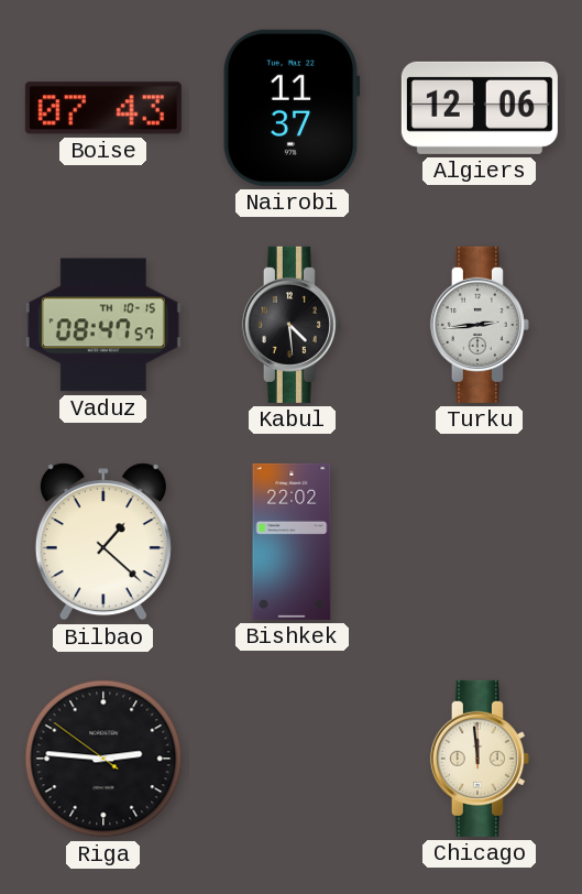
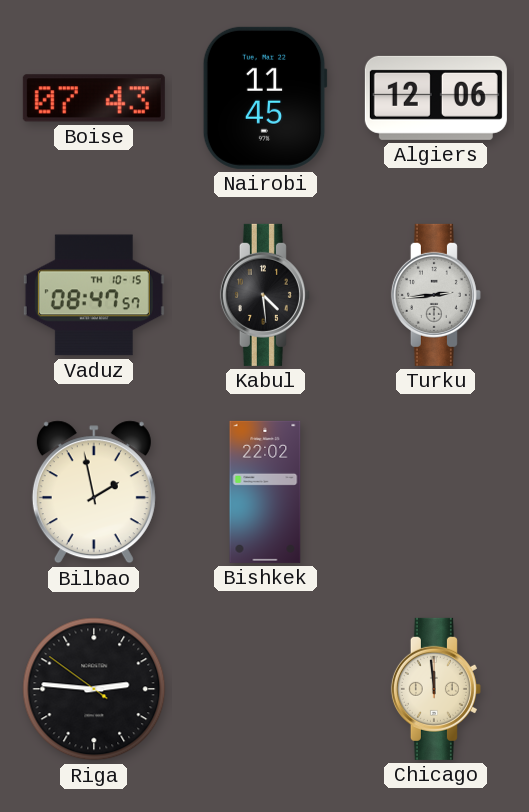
Nairobi: 11:37 -> 11:45
Bilbao: 1:22 -> 1:58
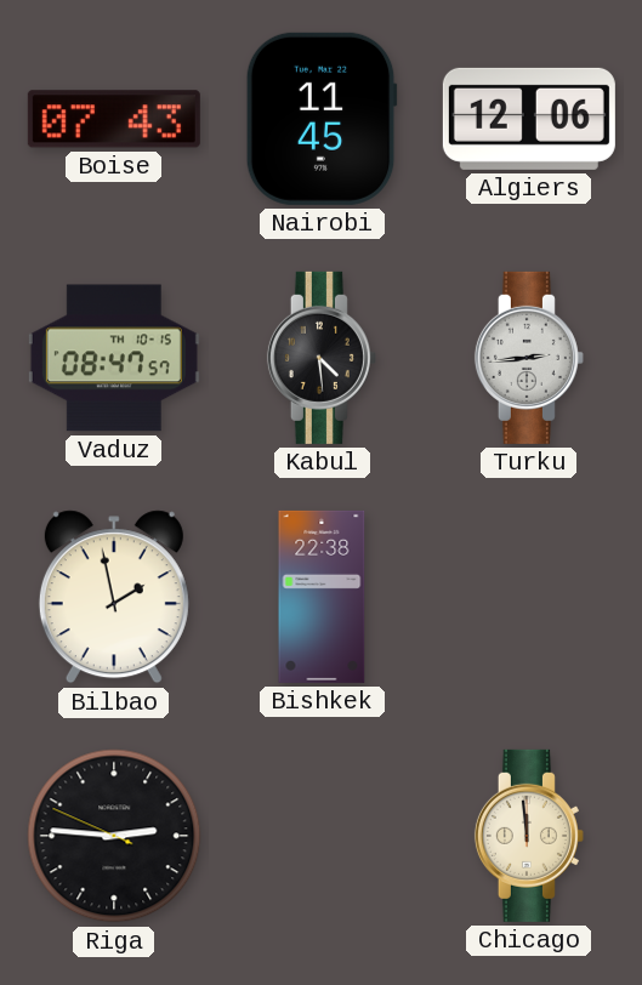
Bishkek: 22:02 -> 22:38
Riga: 2:45:51 -> 2:45:49
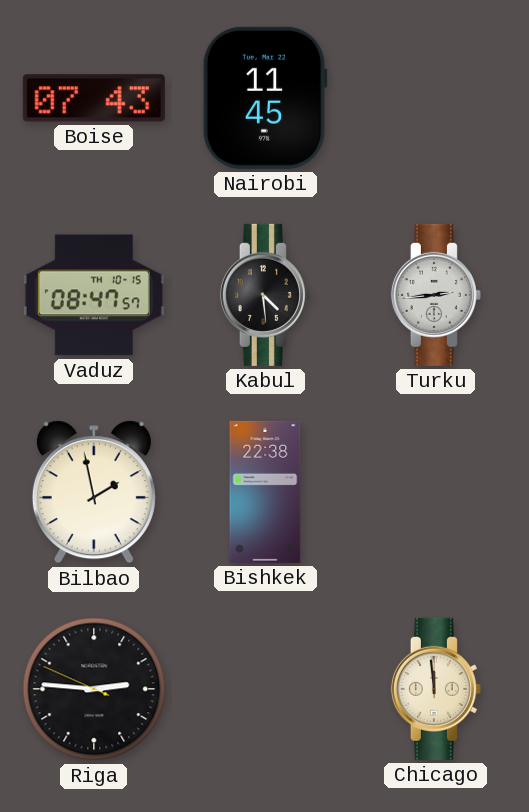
Algiers: 12:06 -> none
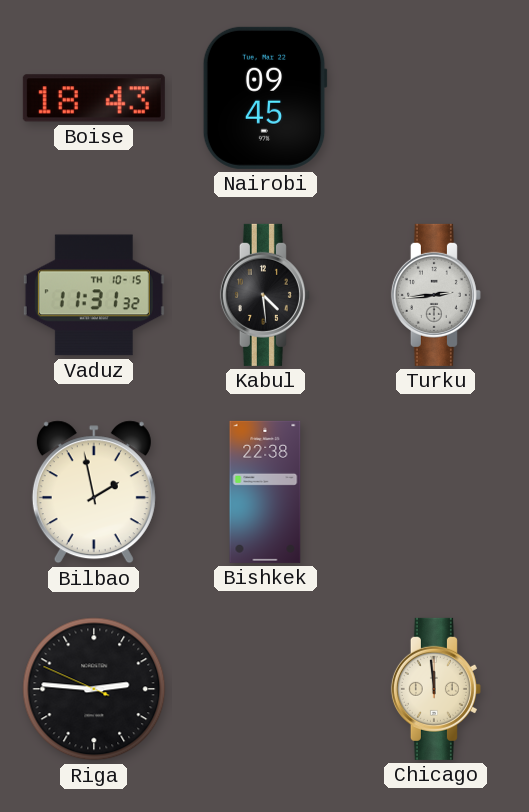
Boise: 07:43 -> 18:43
Nairobi: 11:45 -> 09:45
Vaduz: 08:47 -> 11:31
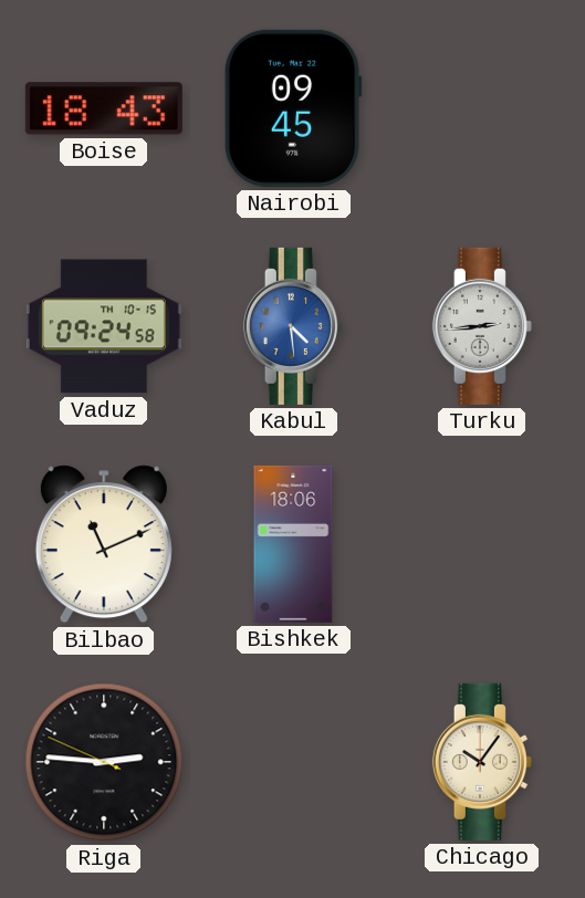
Vaduz: 11:31 -> 09:24
Kabul dial: black -> blue
Bilbao: 1:58 -> 11:11
Bishkek: 22:38 -> 18:06
Chicago: 11:59 -> 10:06
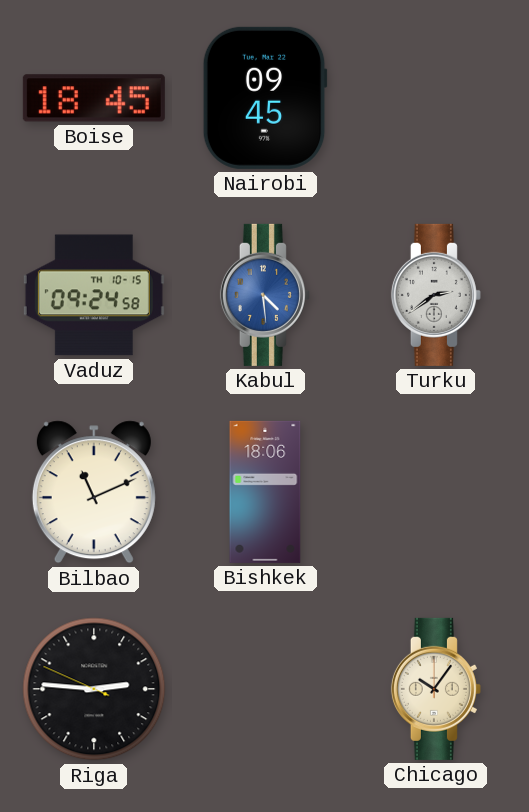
Boise: 18:43 -> 18:45
Turku: 2:44 -> 2:39
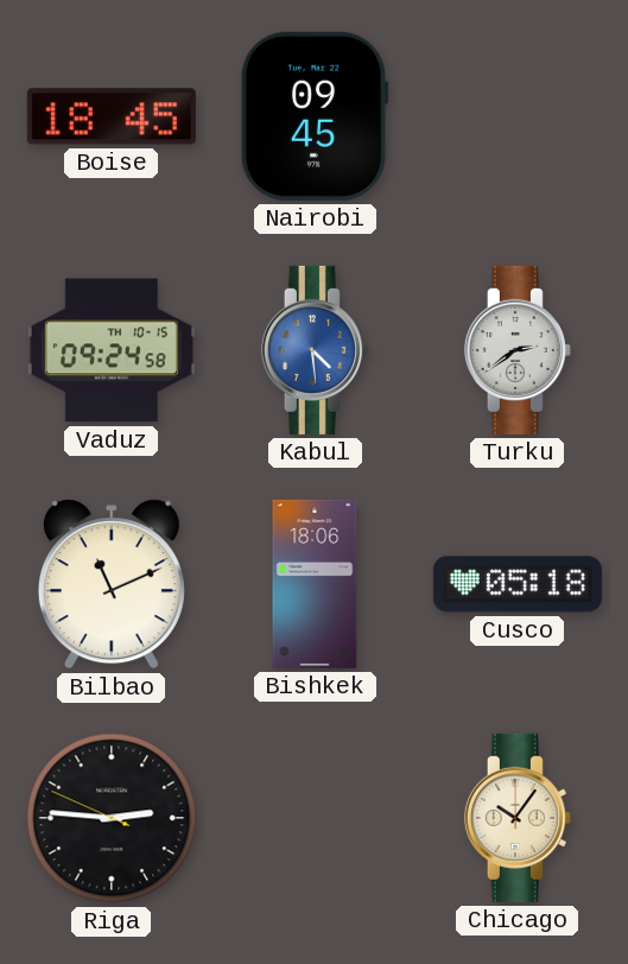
Cusco: none -> 05:18
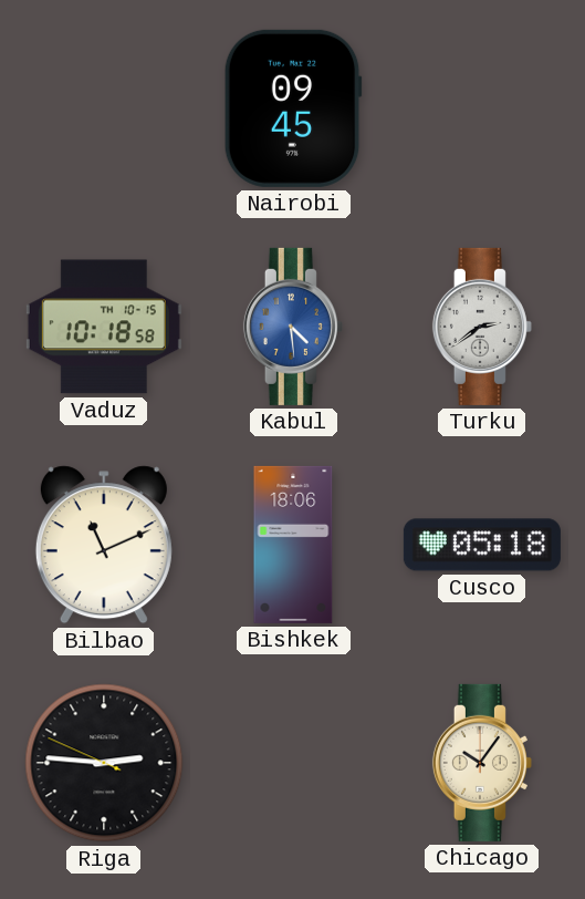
Boise: 18:45 -> none
Vaduz: 09:24 -> 10:18
